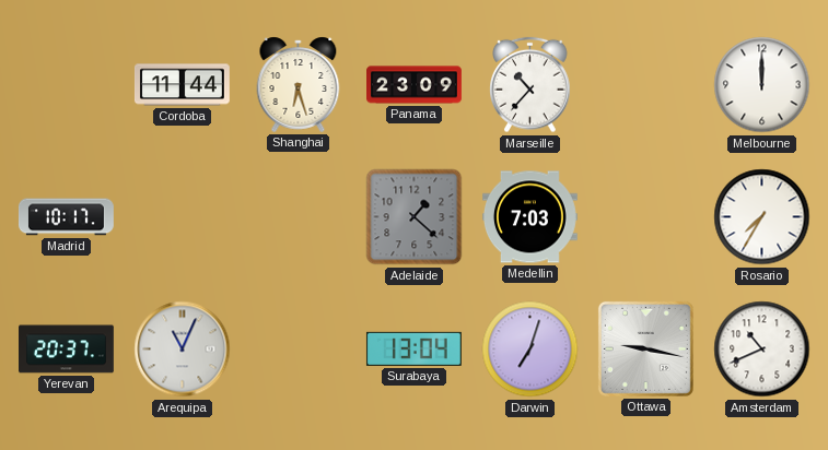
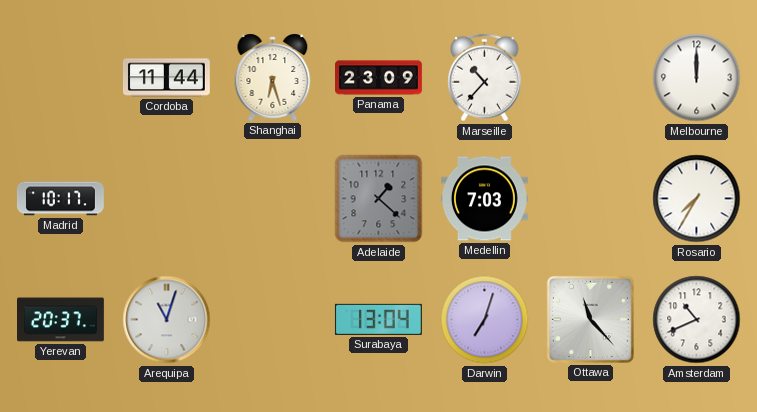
Arequipa: 11:04 -> 11:03
Ottawa: 9:17 -> 11:23
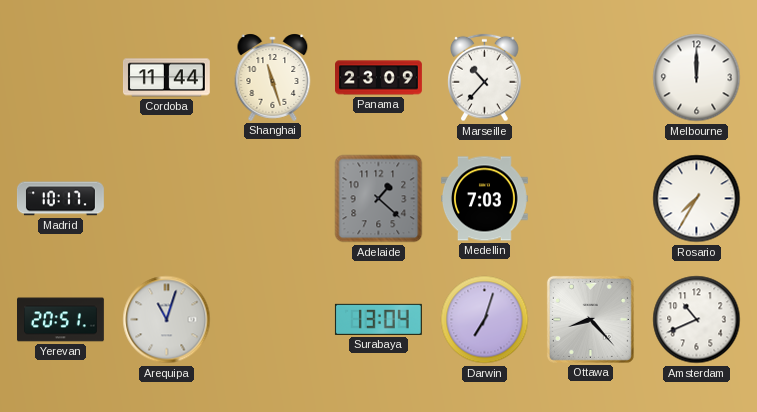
Shanghai: 6:27 -> 11:27
Yerevan: 20:37 -> 20:51
Ottawa: 11:23 -> 8:23
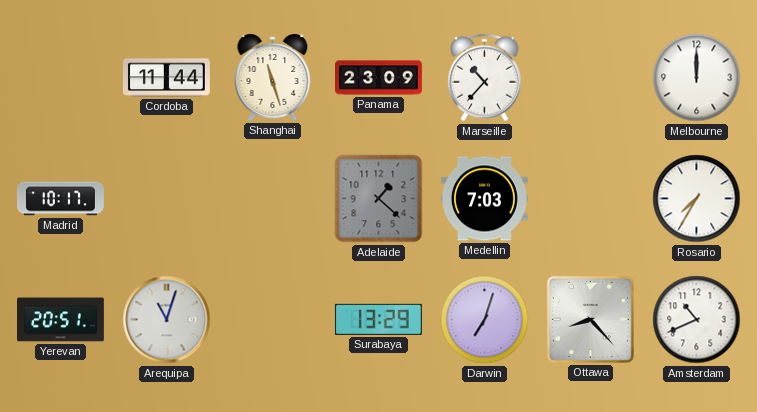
Surabaya: 13:04 -> 13:29
